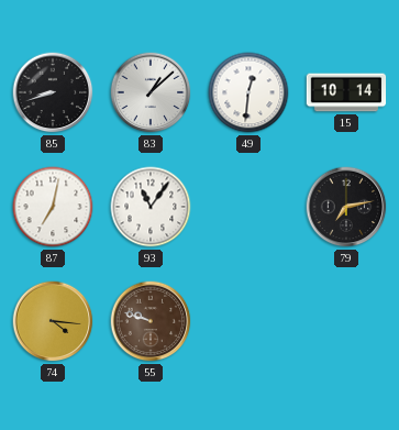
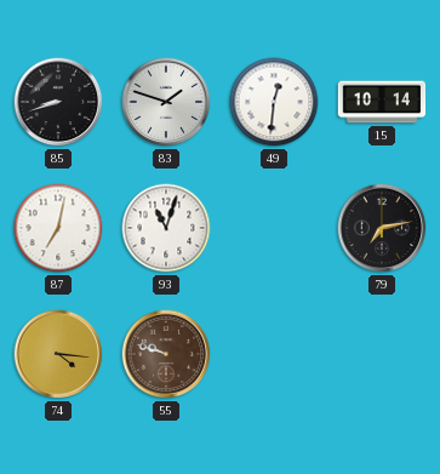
83: 1:08 -> 1:48
93: 11:06 -> 11:03
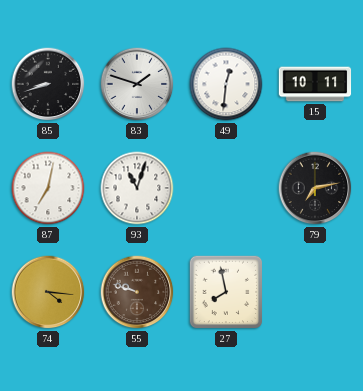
15: 10:14 -> 10:11
27: none -> 7:58
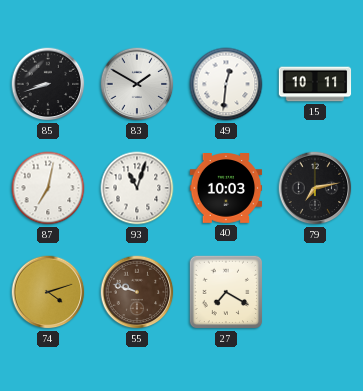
83: 1:48 -> 1:50
40: none -> 10:03
74: 4:16 -> 4:12
27: 7:58 -> 7:20
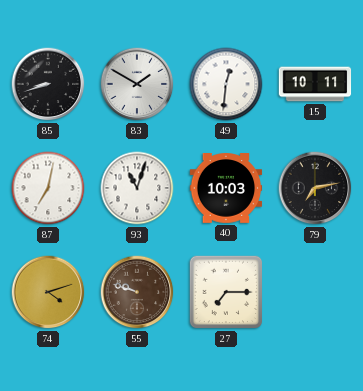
27: 7:20 -> 7:15
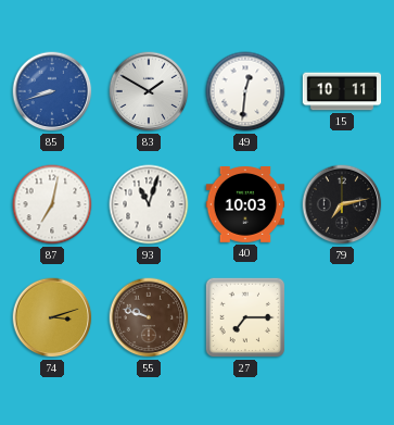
85 dial: black -> blue
74: 4:12 -> 3:12
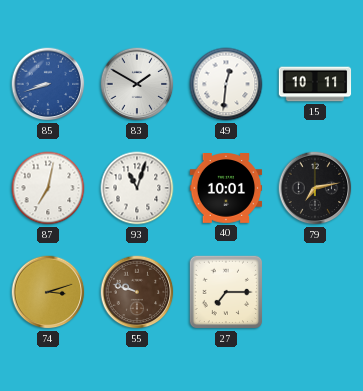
40: 10:03 -> 10:01
